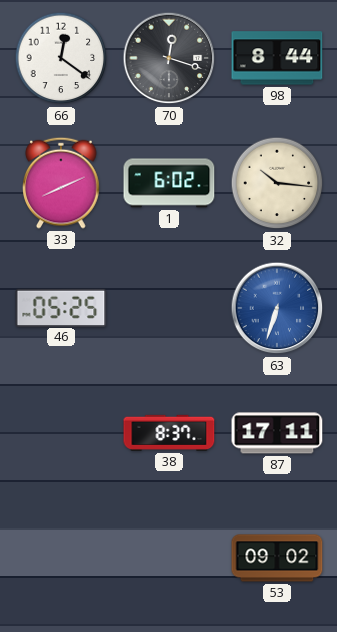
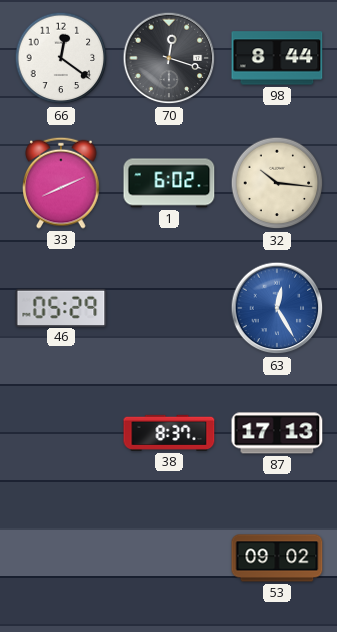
46: 05:25 -> 05:29
63: 6:33 -> 12:25
87: 17:11 -> 17:13
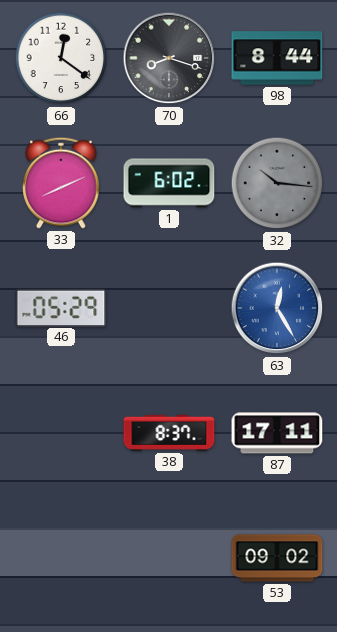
70: 12:18 -> 8:18
32 dial: cream -> grey
87: 17:13 -> 17:11
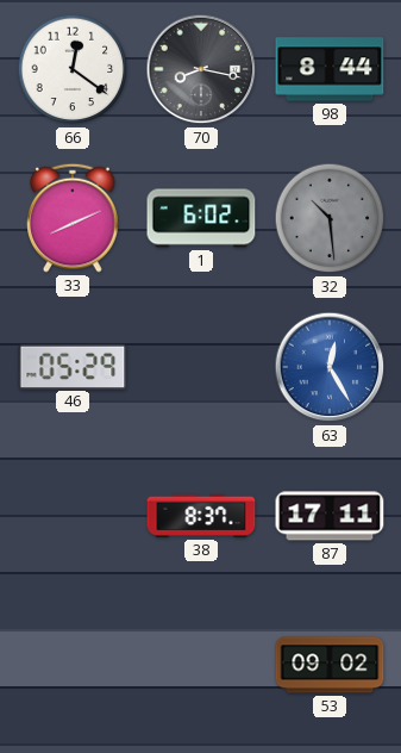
70: 8:18 -> 8:17
32: 10:16 -> 10:29
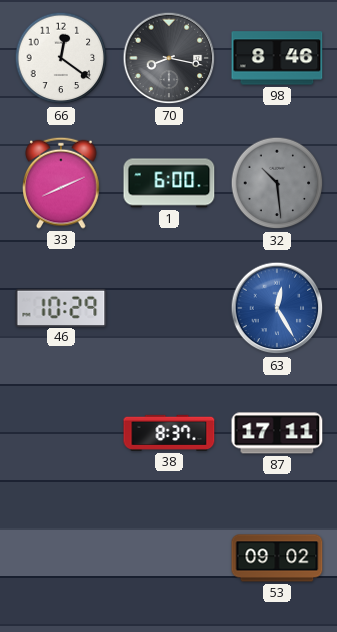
98: 8:44 -> 8:46
1: 6:02 -> 6:00
46: 05:29 -> 10:29
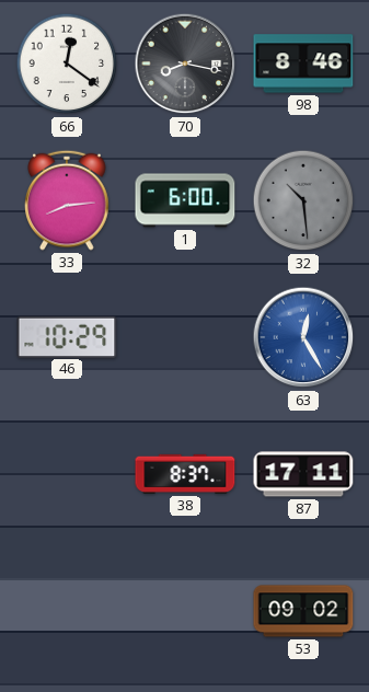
33: 8:11 -> 8:14
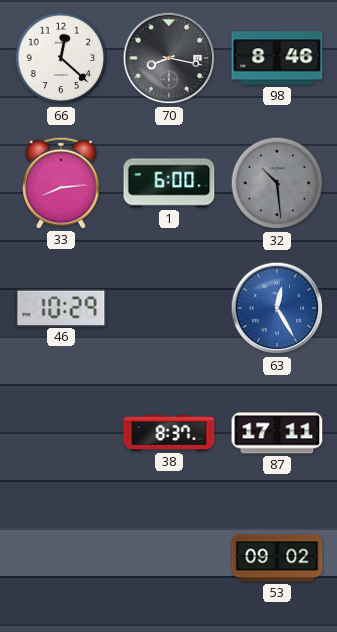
66: 12:21 -> 12:22
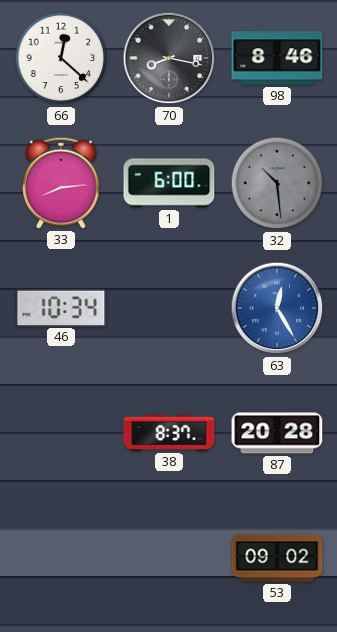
46: 10:29 -> 10:34
87: 17:11 -> 20:28
